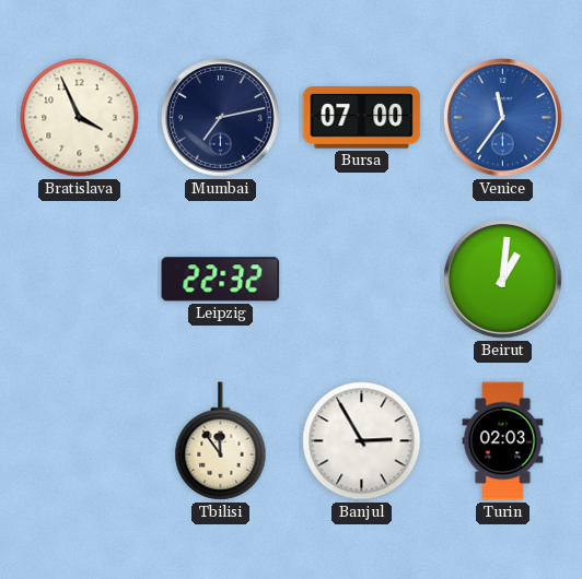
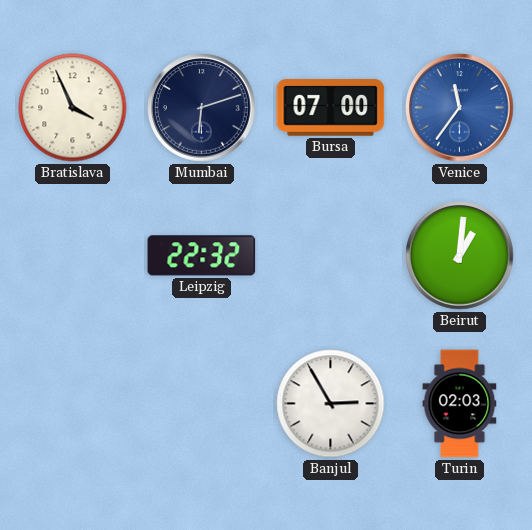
Mumbai: 7:13 -> 6:12
Tbilisi: 11:54 -> none
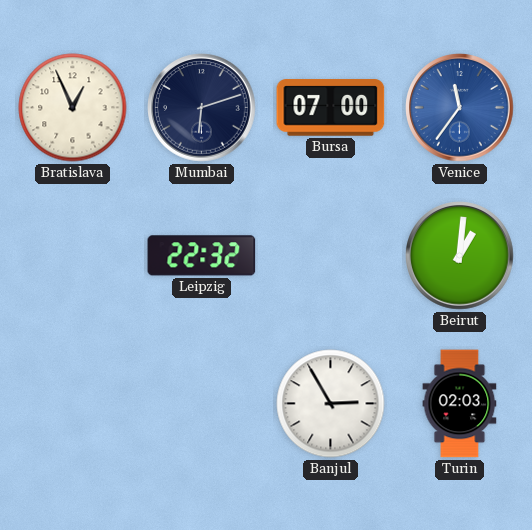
Bratislava: 3:56 -> 12:56
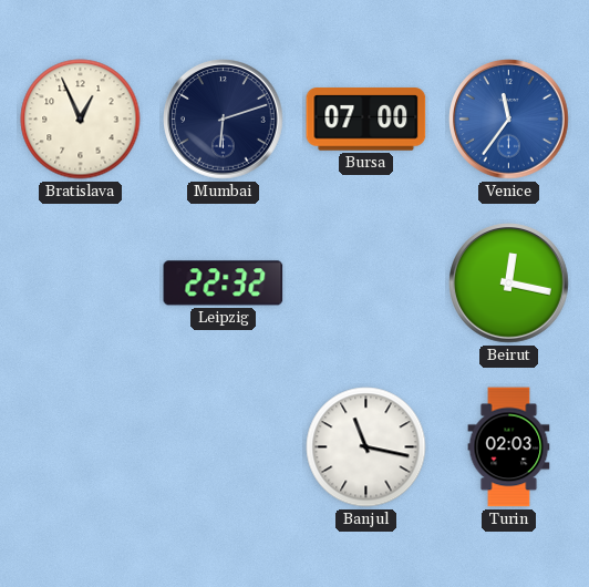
Beirut: 1:01 -> 12:17
Banjul: 2:55 -> 11:17
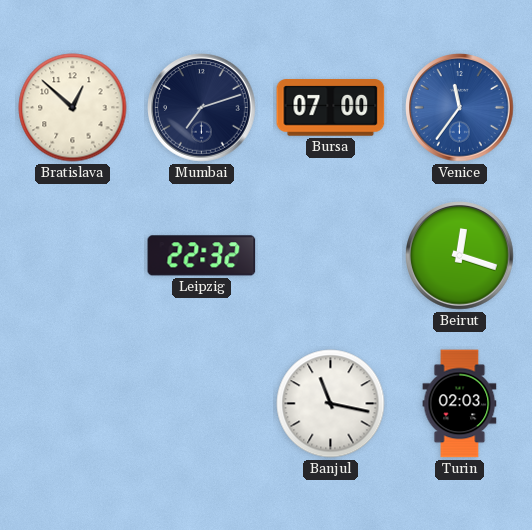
Bratislava: 12:56 -> 12:52
Mumbai: 6:12 -> 7:12
Beirut: 12:17 -> 12:18
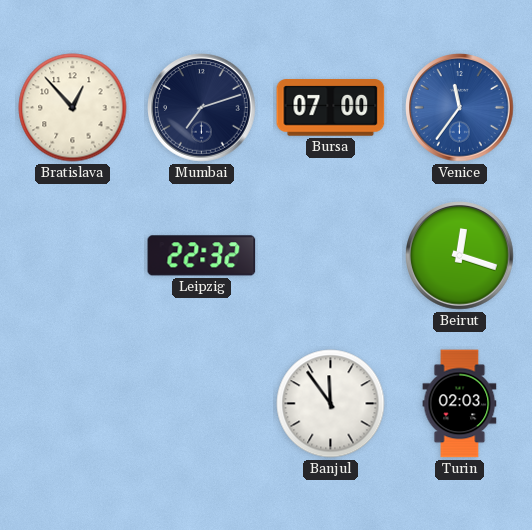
Bratislava: 12:52 -> 12:53
Banjul: 11:17 -> 11:54
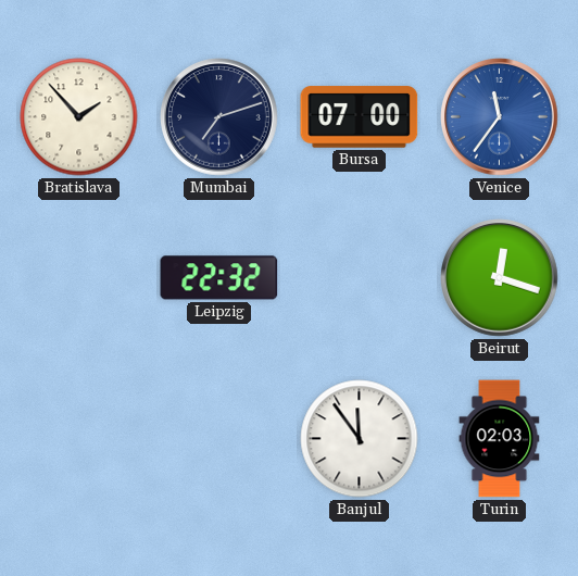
Bratislava: 12:53 -> 1:53
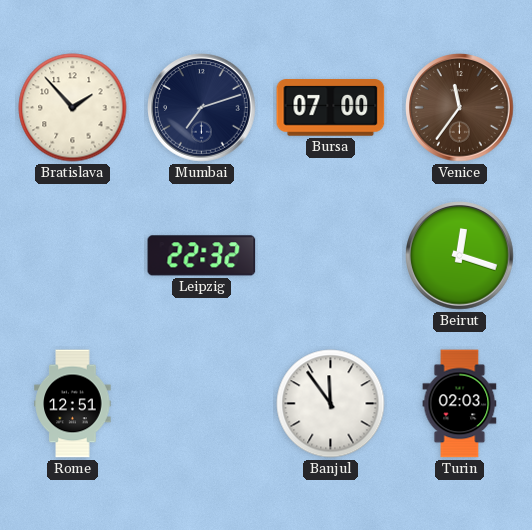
Venice dial: blue -> brown
Rome: none -> 12:51
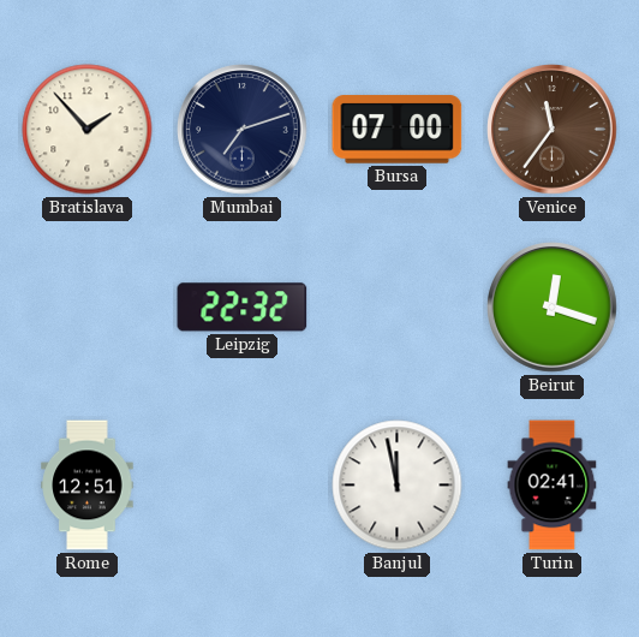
Banjul: 11:54 -> 11:58
Turin: 02:03 -> 02:41
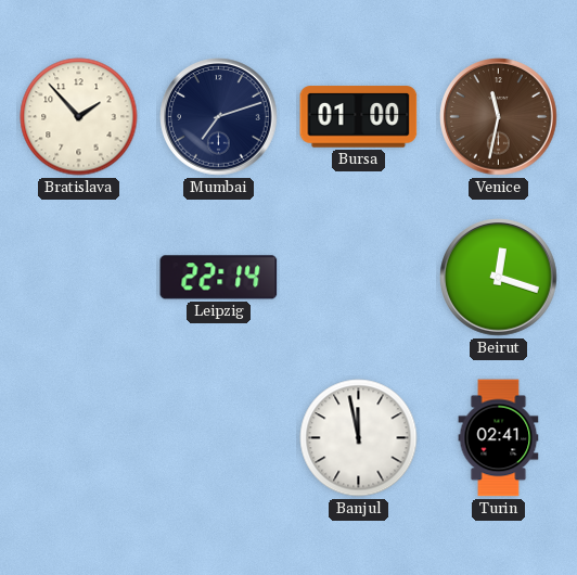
Bursa: 07:00 -> 01:00
Venice: 11:36 -> 11:32
Leipzig: 22:32 -> 22:14
Rome: 12:51 -> none
